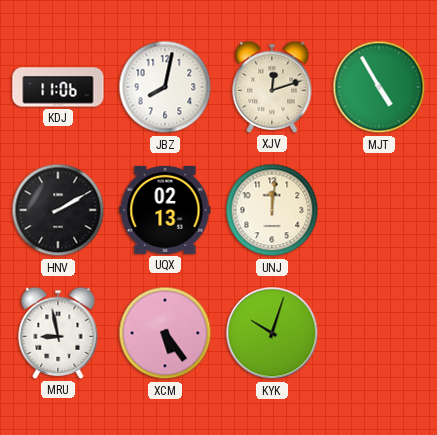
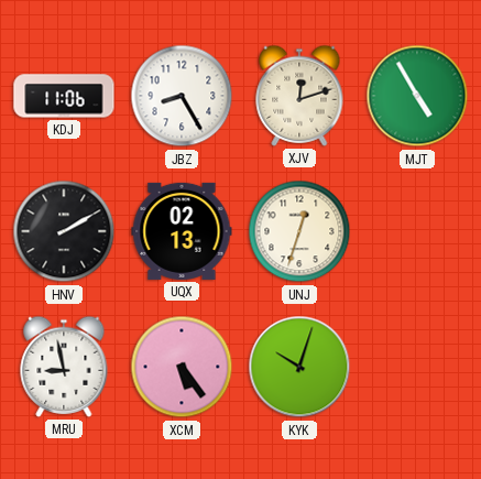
JBZ: 8:02 -> 8:25
UNJ: 12:01 -> 12:33
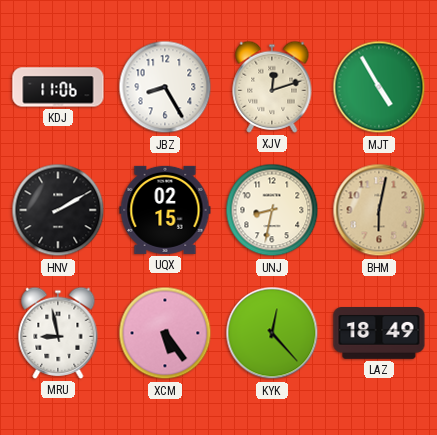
UQX: 02:13 -> 02:15
UNJ: 12:33 -> 8:32
BHM: none -> 6:02
KYK: 10:03 -> 12:23
LAZ: none -> 18:49
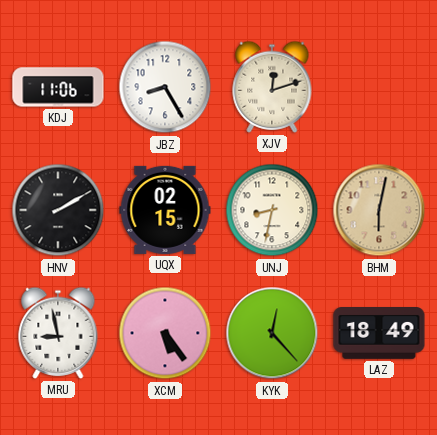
MJT: 4:55 -> none
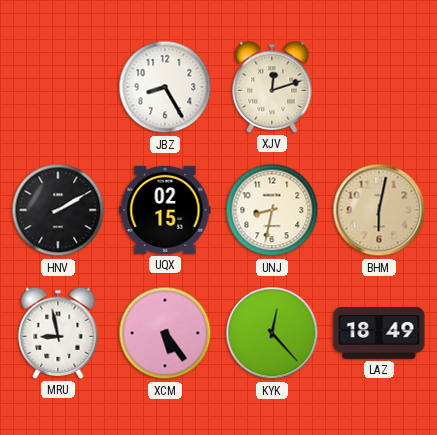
KDJ: 11:06 -> none
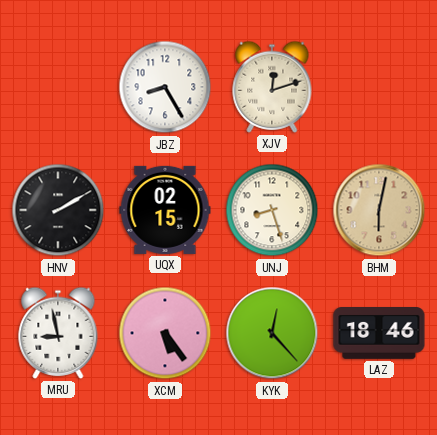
UNJ: 8:32 -> 8:27
LAZ: 18:49 -> 18:46
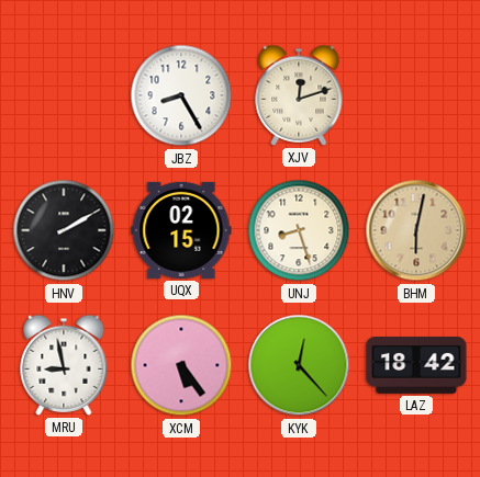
LAZ: 18:46 -> 18:42
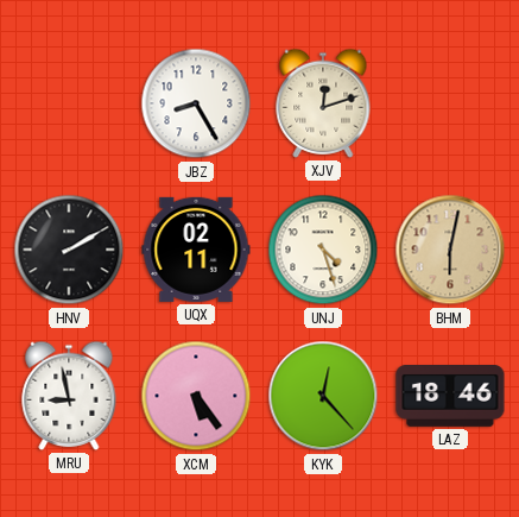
UQX: 02:15 -> 02:11
UNJ: 8:27 -> 4:27
LAZ: 18:42 -> 18:46
